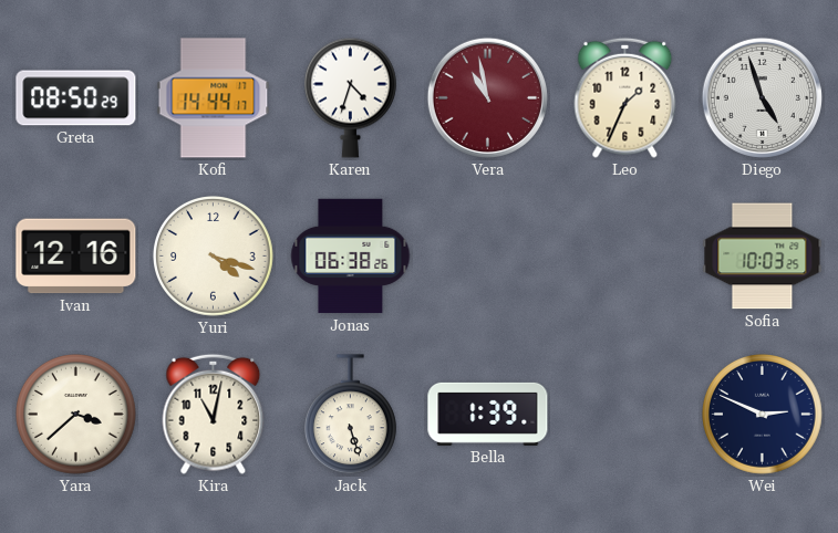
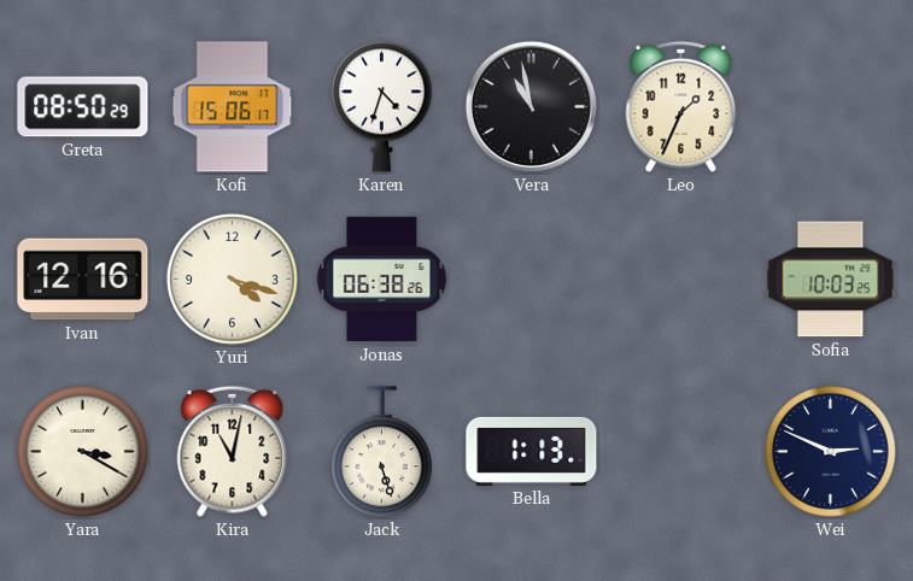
Kofi: 14:44 -> 15:06
Vera dial: burgundy -> black
Diego: 4:57 -> none
Yara: 3:38 -> 3:20
Bella: 1:39 -> 1:13
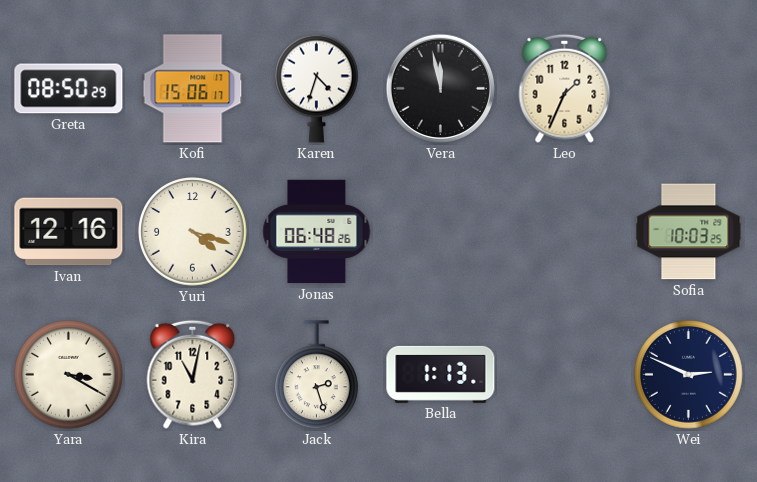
Vera: 10:58 -> 11:58
Jonas: 06:38 -> 06:48
Jack: 5:27 -> 2:27
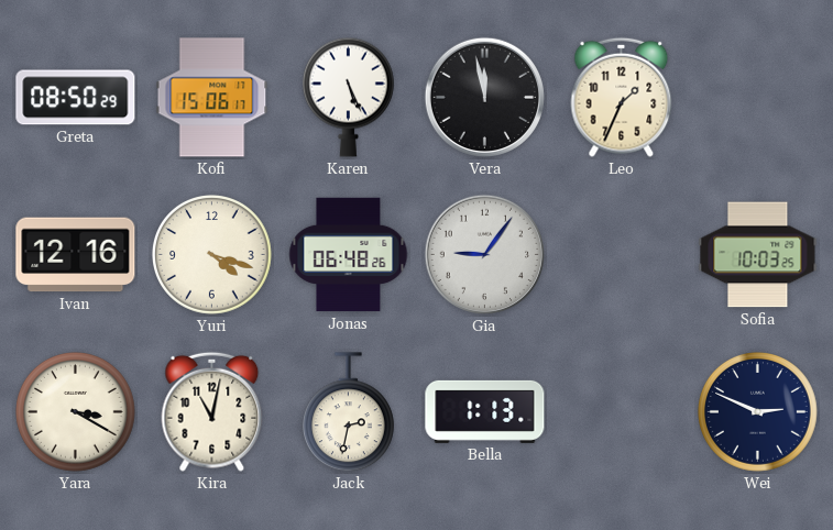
Karen: 4:33 -> 5:26
Gia: none -> 9:06
Jack: 2:27 -> 2:32
